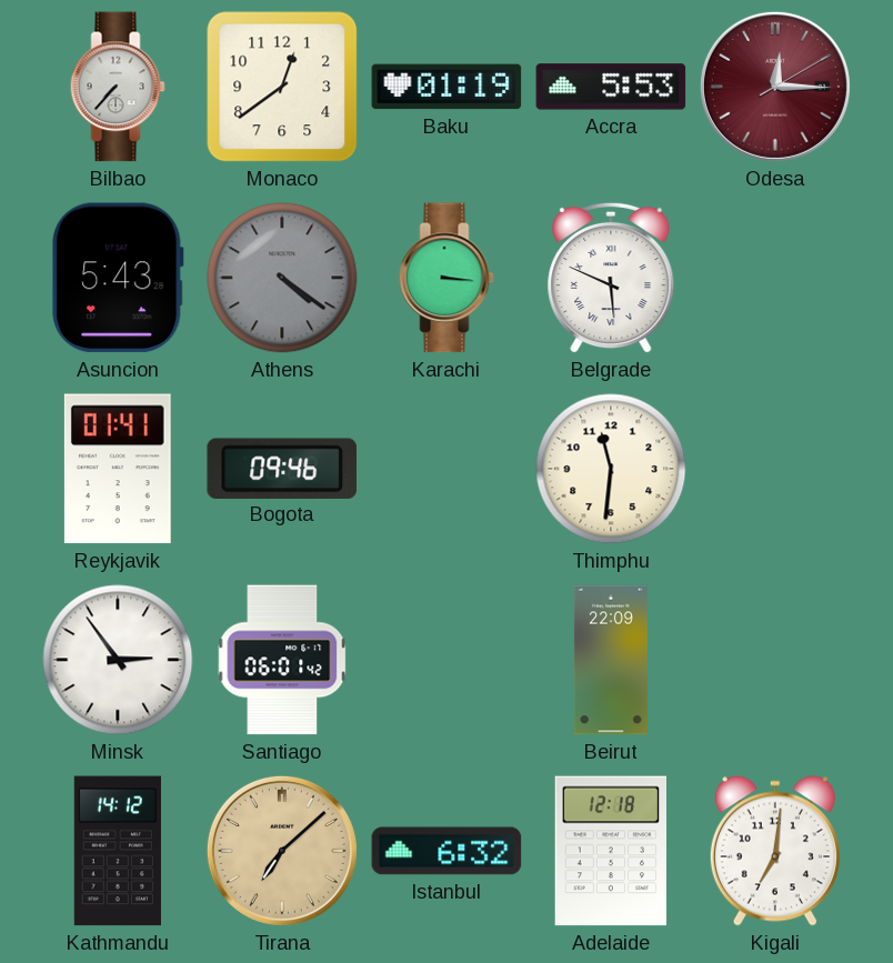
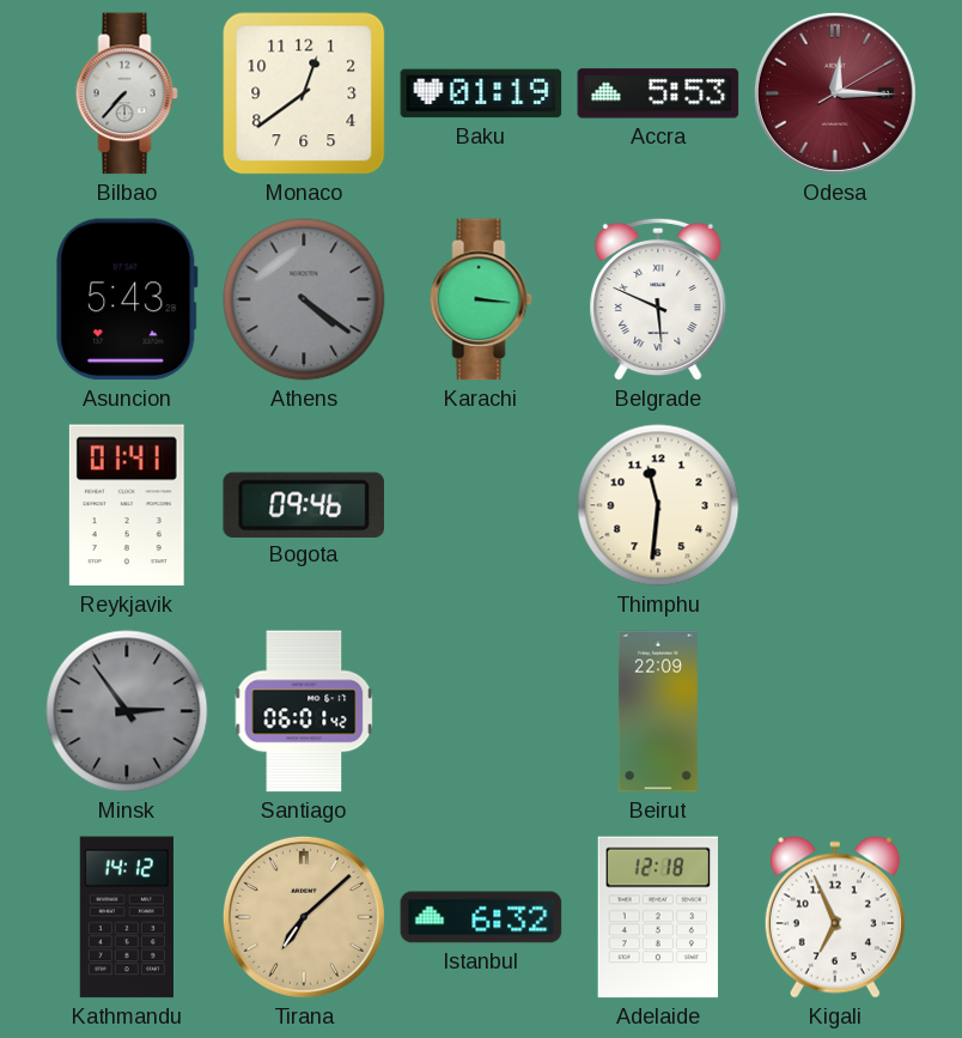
Minsk dial: white -> grey
Kigali: 7:01 -> 6:56
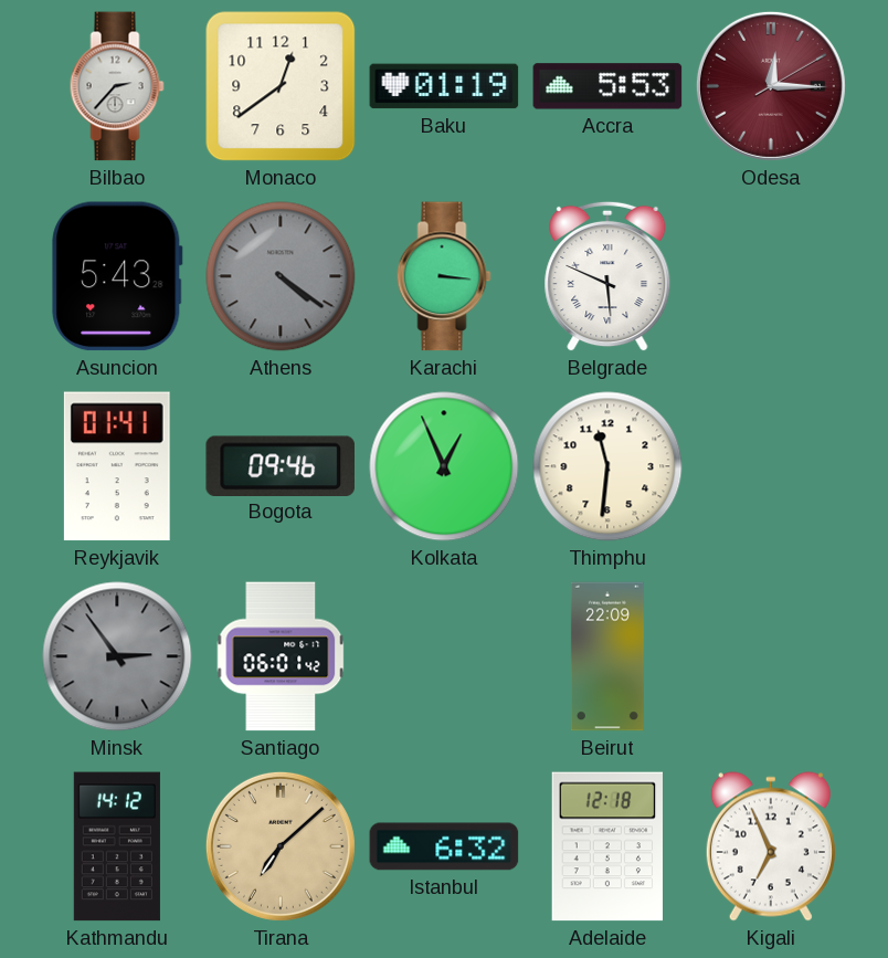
Bilbao: 7:37 -> 2:37
Kolkata: none -> 12:56
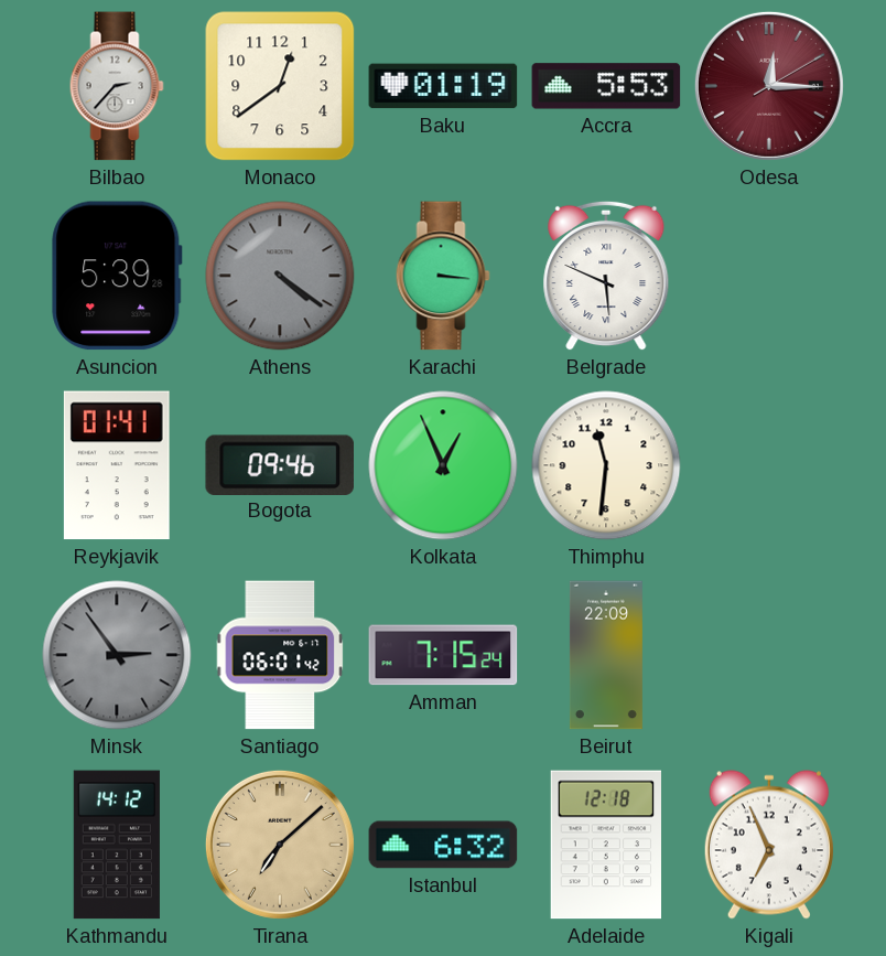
Asuncion: 5:43 -> 5:39
Amman: none -> 7:15
